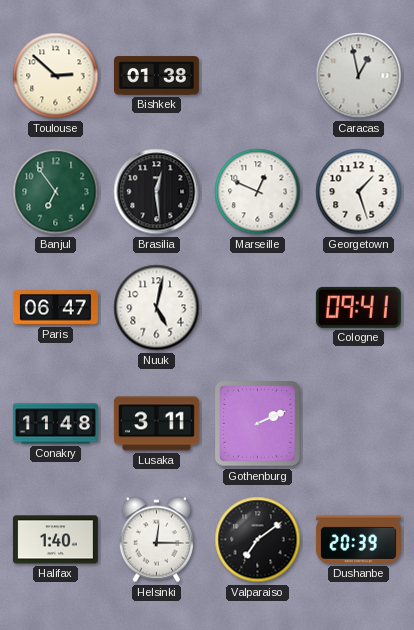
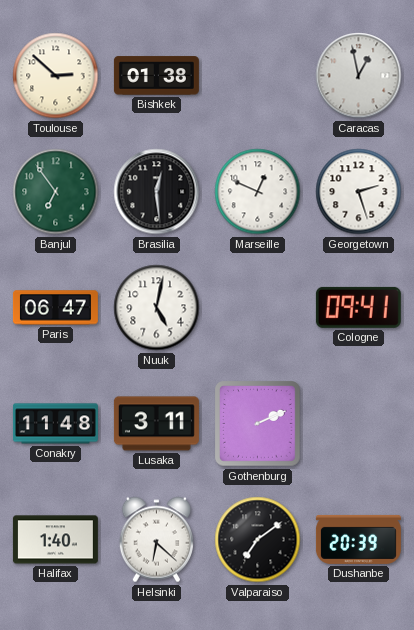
Georgetown: 1:27 -> 2:27
Helsinki: 12:15 -> 6:22
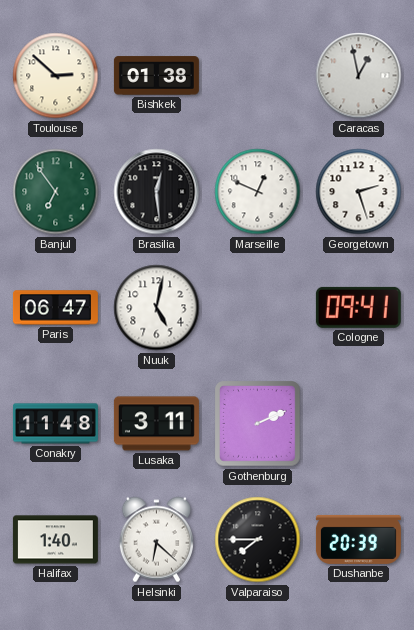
Valparaiso: 7:09 -> 7:45
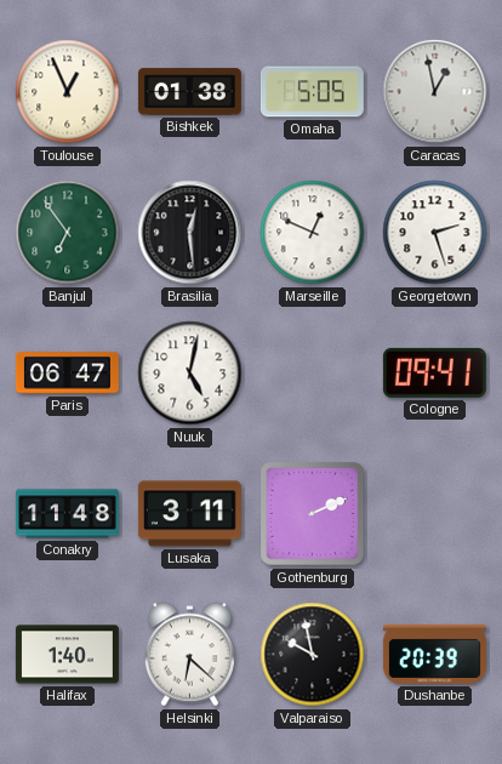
Toulouse: 2:52 -> 12:56
Omaha: none -> 5:05
Valparaiso: 7:45 -> 9:58
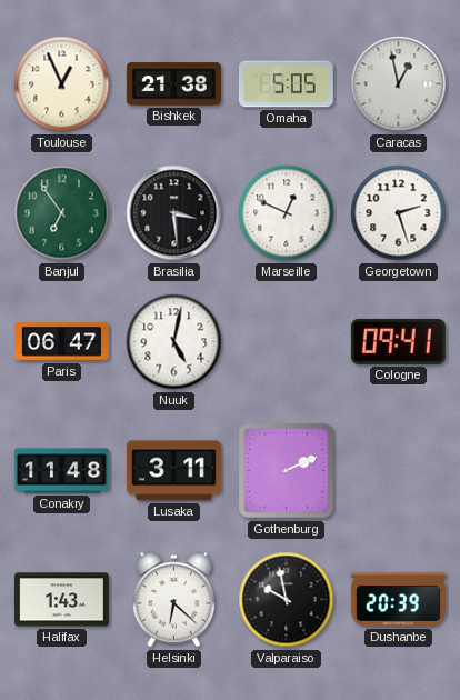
Bishkek: 01:38 -> 21:38
Brasilia: 12:29 -> 3:29
Halifax: 1:40 -> 1:43
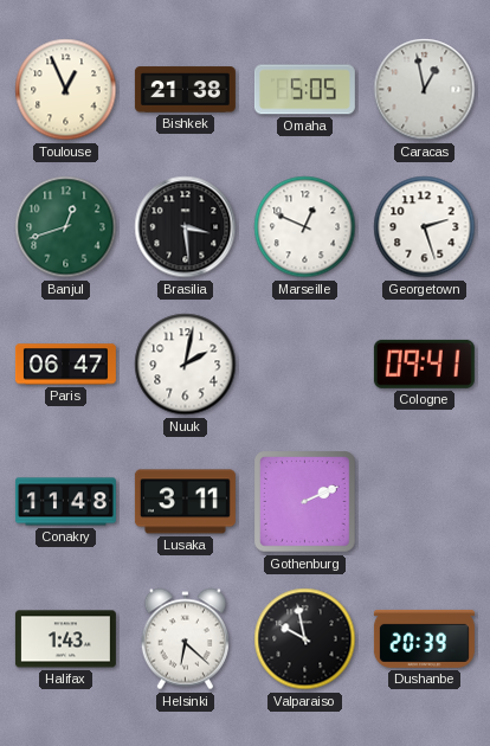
Banjul: 6:54 -> 12:42
Nuuk: 5:02 -> 2:02
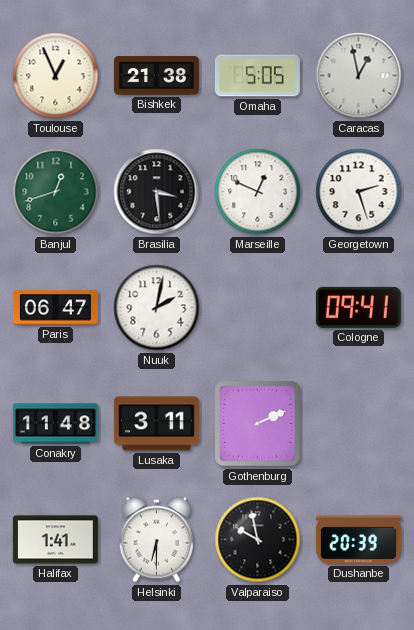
Halifax: 1:43 -> 1:41
Helsinki: 6:22 -> 6:30
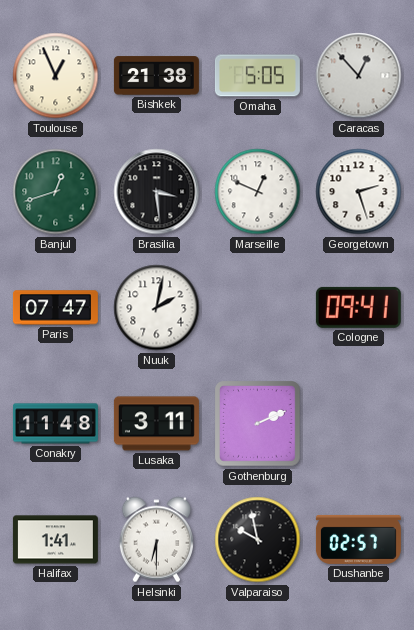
Caracas: 12:58 -> 12:53
Paris: 06:47 -> 07:47
Dushanbe: 20:39 -> 02:57
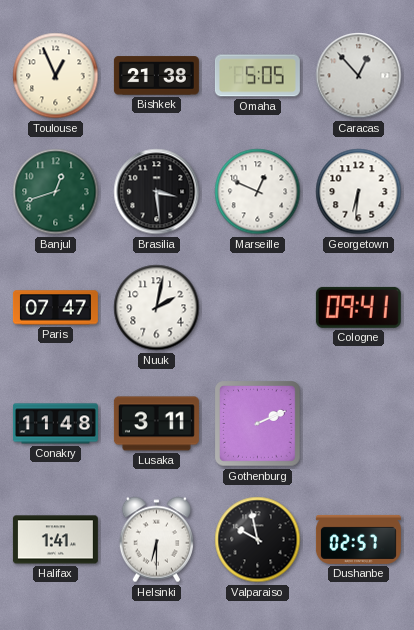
Georgetown: 2:27 -> 6:31
